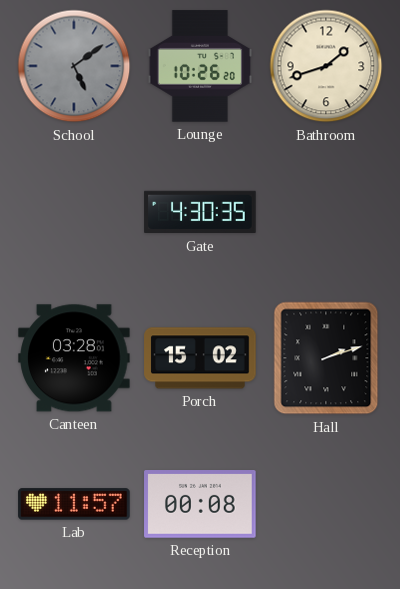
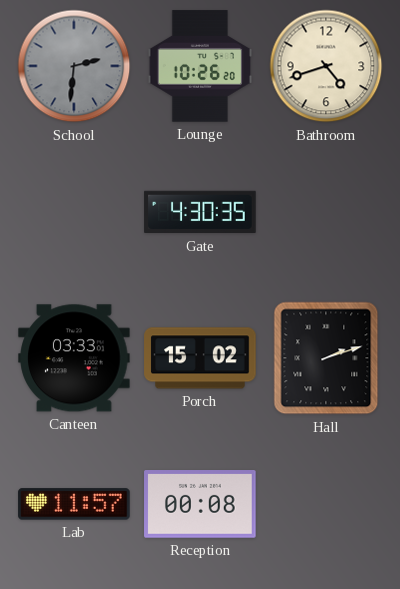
School: 5:09 -> 2:31
Bathroom: 1:42 -> 4:42
Canteen: 03:28 -> 03:33
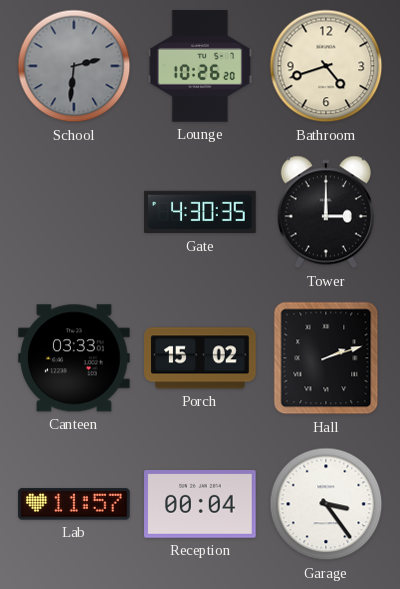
Tower: none -> 3:00
Reception: 00:08 -> 00:04
Garage: none -> 3:24
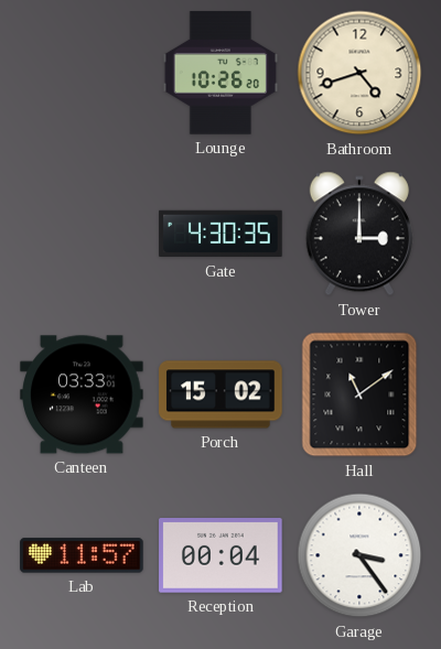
School: 2:31 -> none
Hall: 2:12 -> 11:09
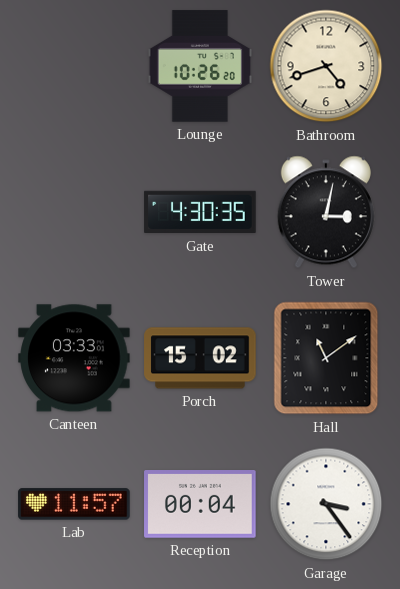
Tower: 3:00 -> 3:02
